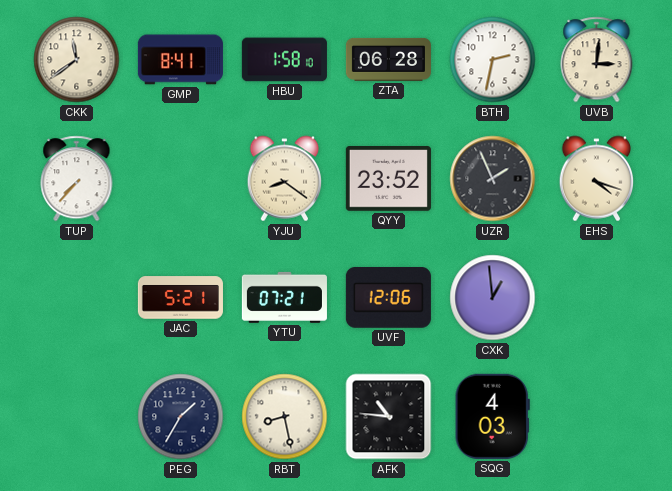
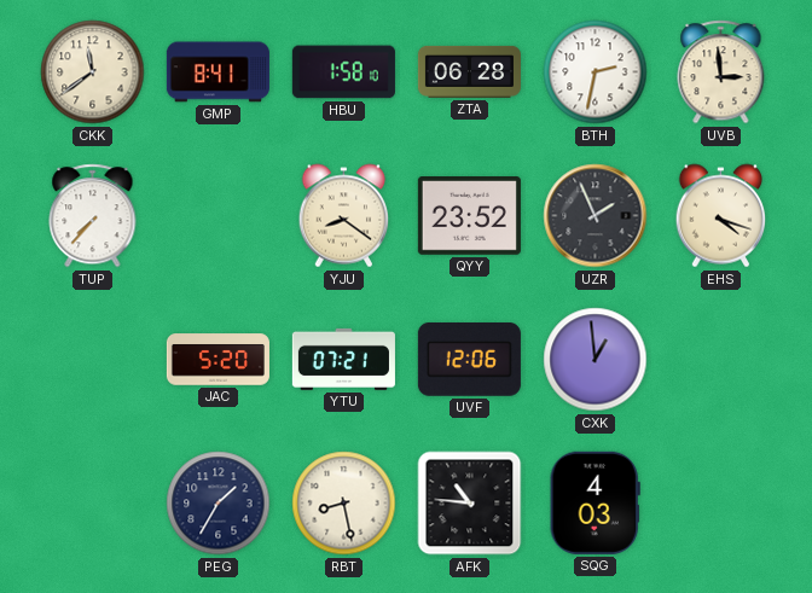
UVB: 3:01 -> 2:59
JAC: 5:21 -> 5:20
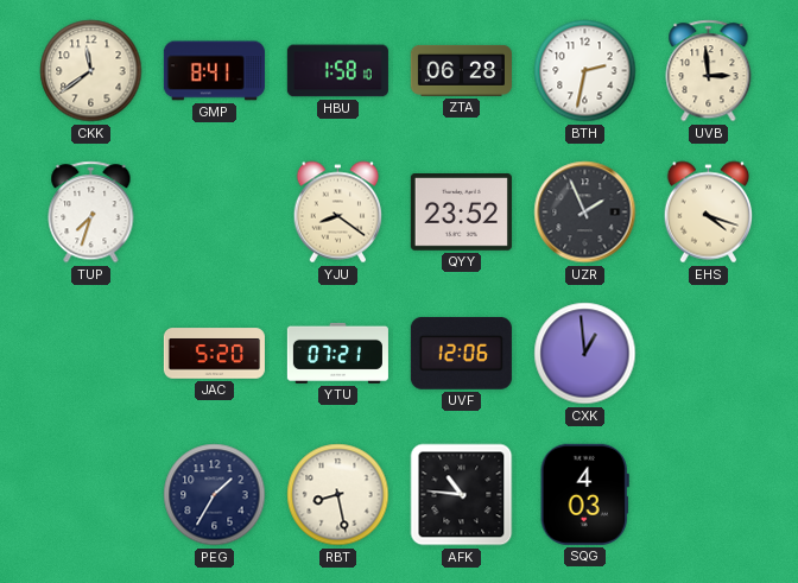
TUP: 7:37 -> 7:33
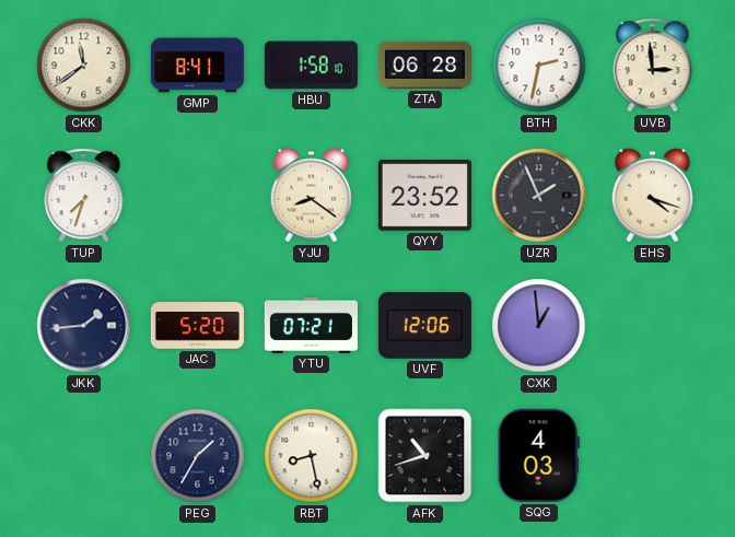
JKK: none -> 1:44
AFK: 10:46 -> 10:42
